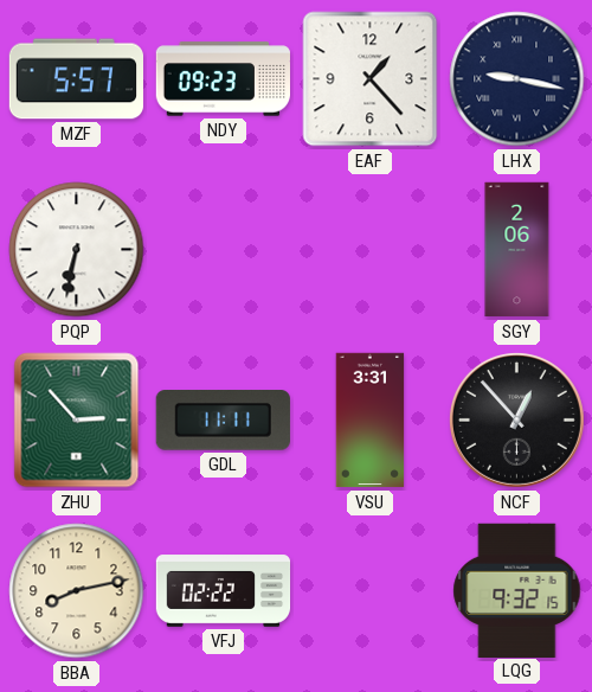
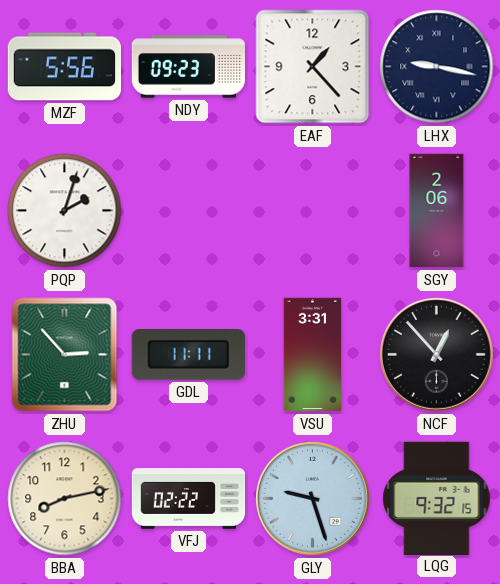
MZF: 5:57 -> 5:56
PQP: 6:32 -> 2:03
GLY: none -> 9:27
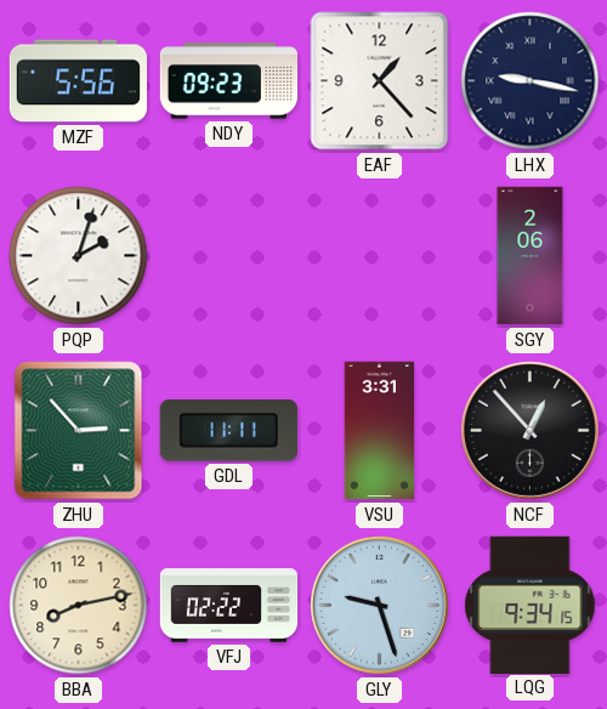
LQG: 9:32 -> 9:34
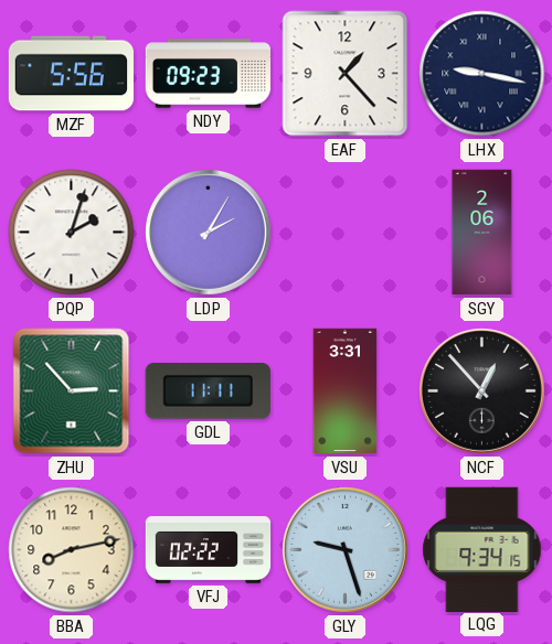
LDP: none -> 2:05
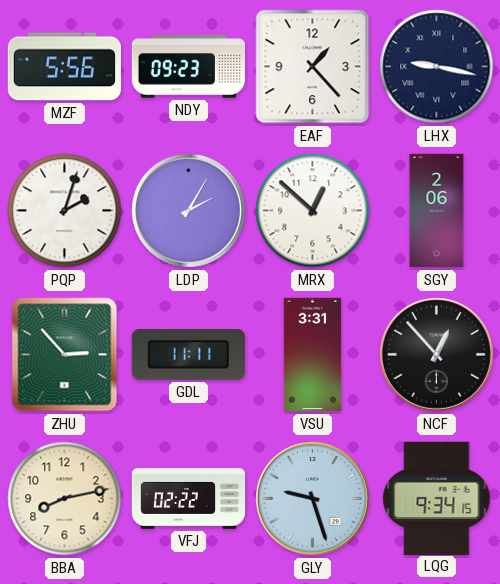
MRX: none -> 12:52
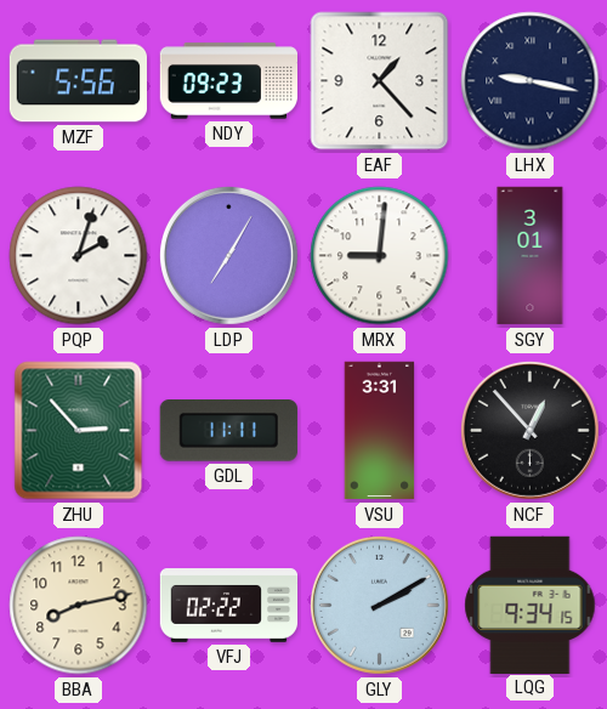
LDP: 2:05 -> 7:05
MRX: 12:52 -> 9:01
SGY: 2:06 -> 3:01
GLY: 9:27 -> 2:10
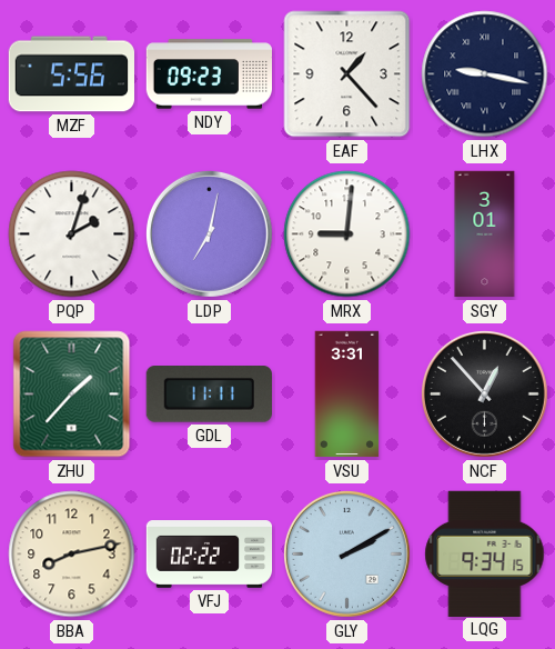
LDP: 7:05 -> 7:02
ZHU: 2:53 -> 1:37
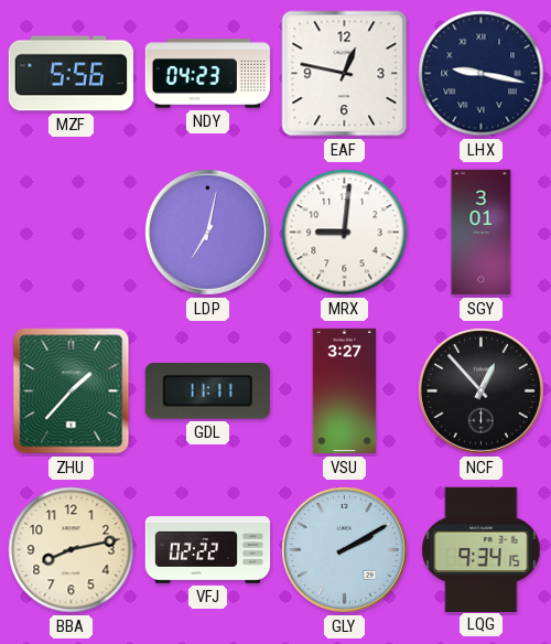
NDY: 09:23 -> 04:23
EAF: 1:23 -> 12:47
PQP: 2:03 -> none
VSU: 3:31 -> 3:27
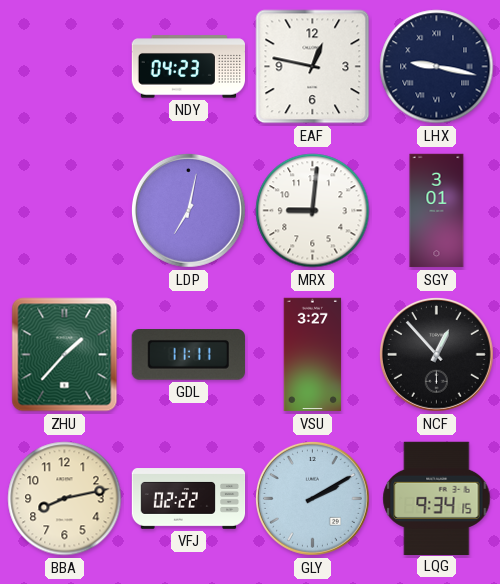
MZF: 5:56 -> none
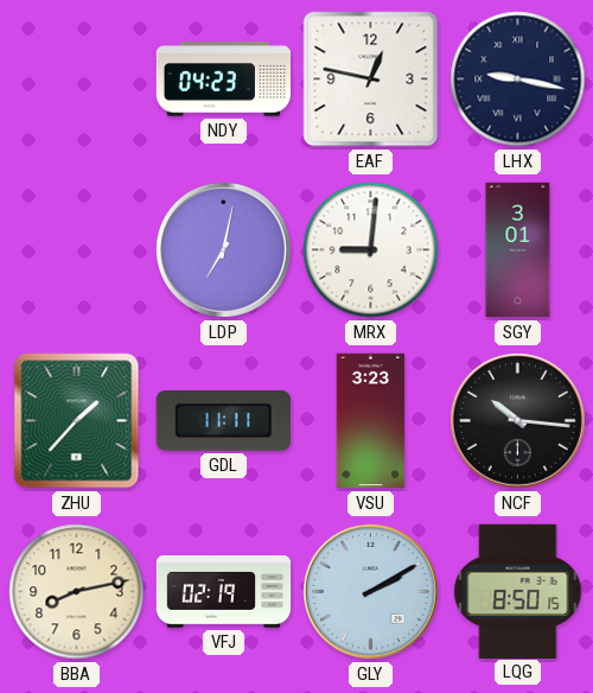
VSU: 3:27 -> 3:23
NCF: 12:53 -> 10:16
VFJ: 02:22 -> 02:19
LQG: 9:34 -> 8:50
